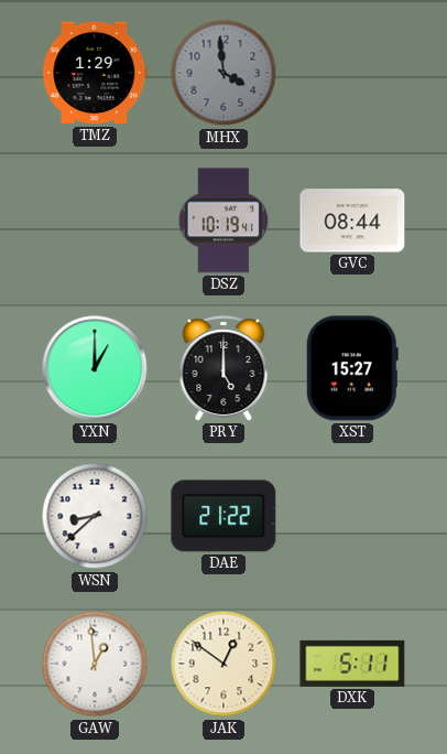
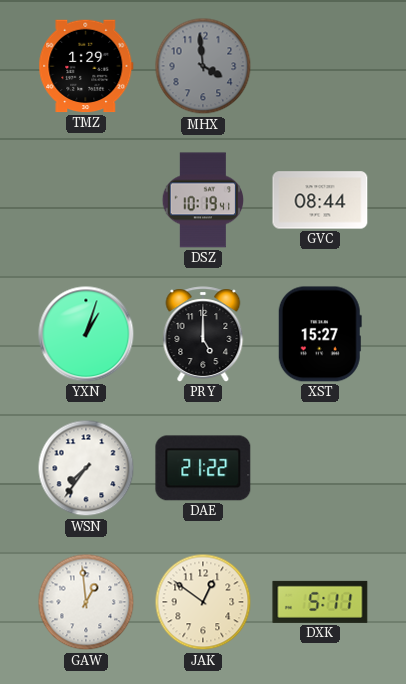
YXN: 1:00 -> 1:03
WSN: 8:38 -> 7:36
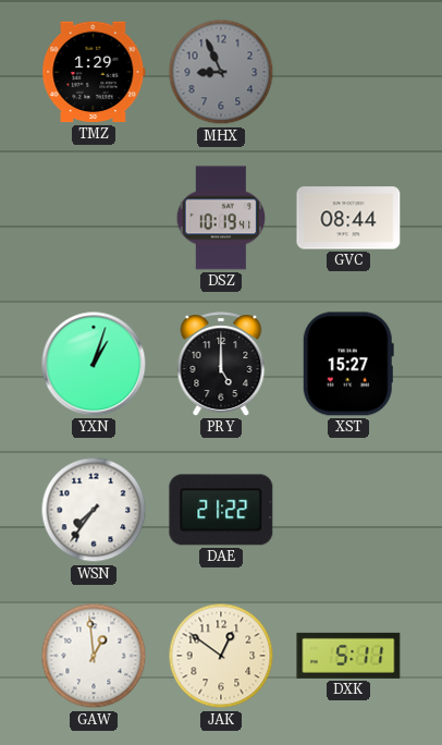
MHX: 3:59 -> 8:56
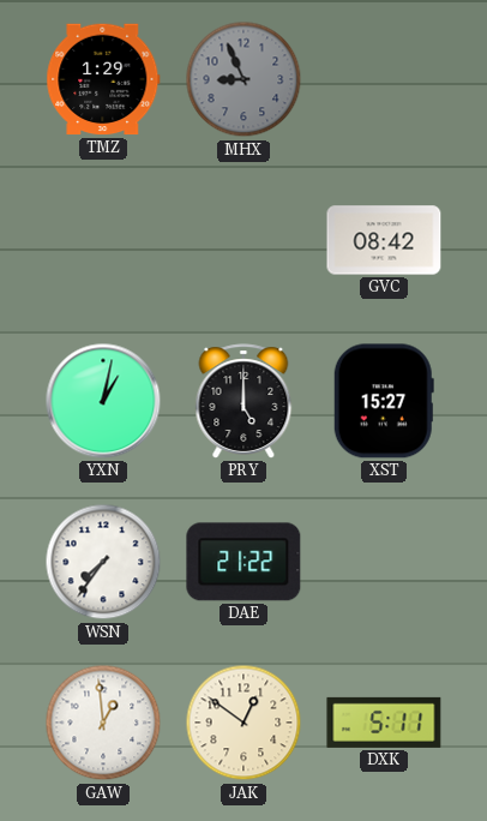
DSZ: 10:19 -> none
GVC: 08:44 -> 08:42
YXN: 1:03 -> 1:02
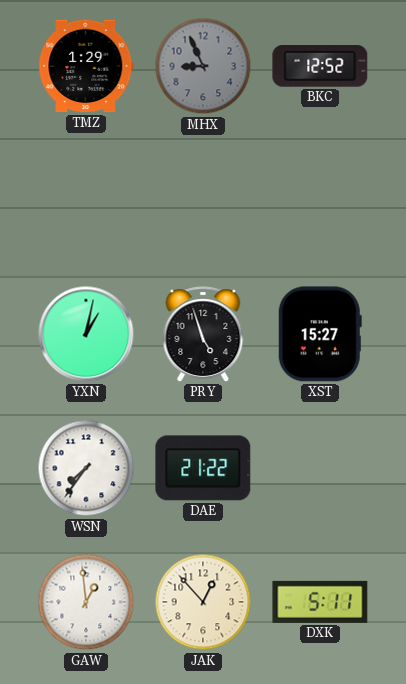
BKC: none -> 12:52
GVC: 08:42 -> none
PRY: 5:00 -> 4:57
JAK: 12:51 -> 12:53
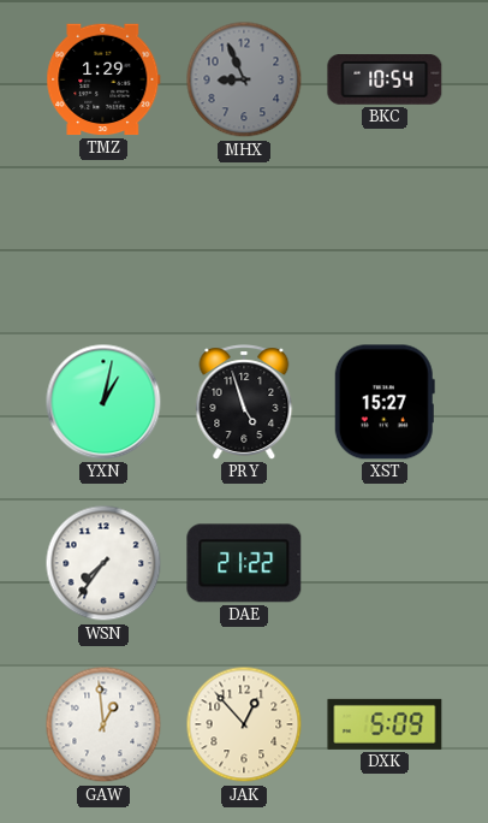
BKC: 12:52 -> 10:54
DXK: 5:11 -> 5:09
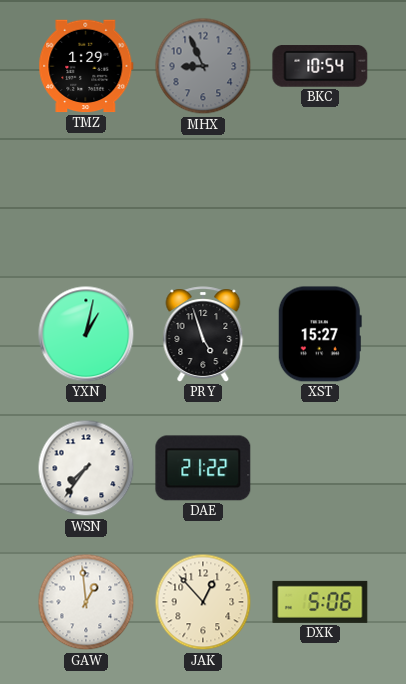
DXK: 5:09 -> 5:06
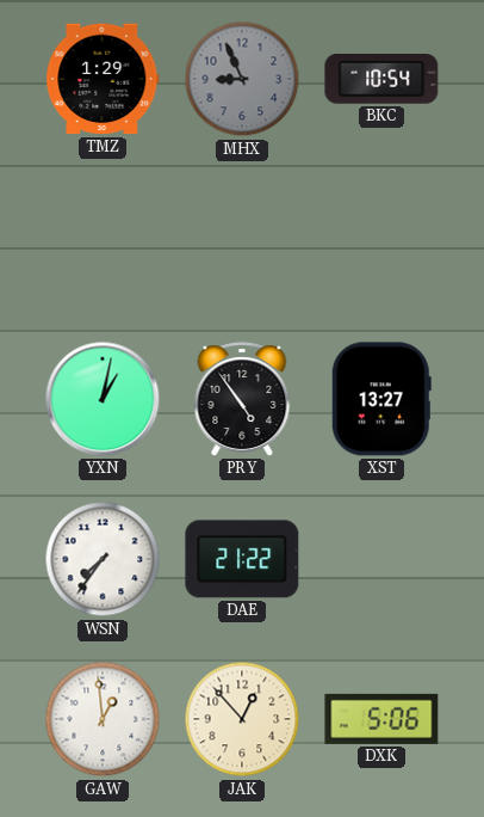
PRY: 4:57 -> 4:54
XST: 15:27 -> 13:27
